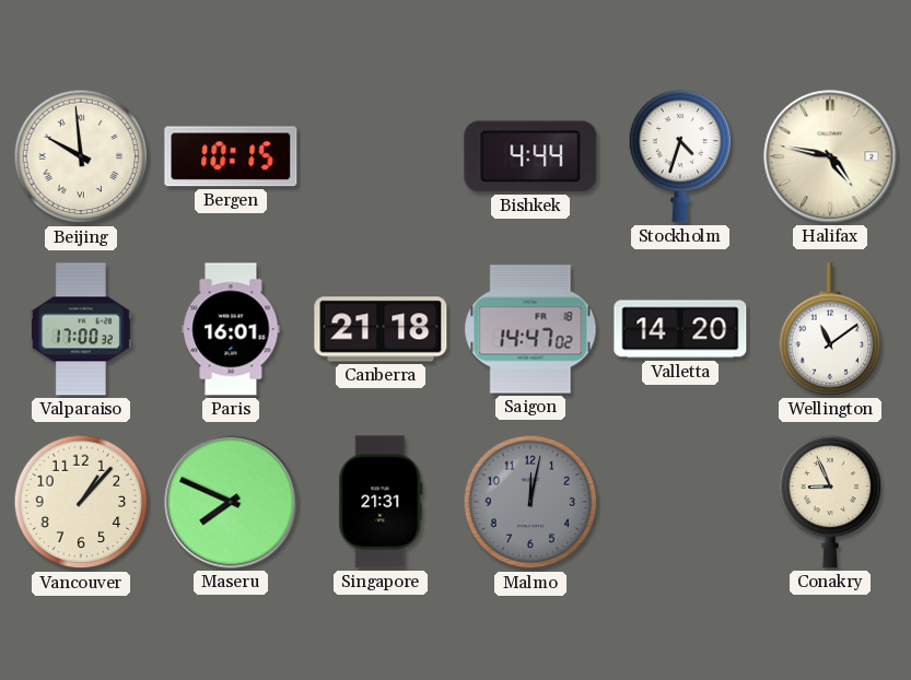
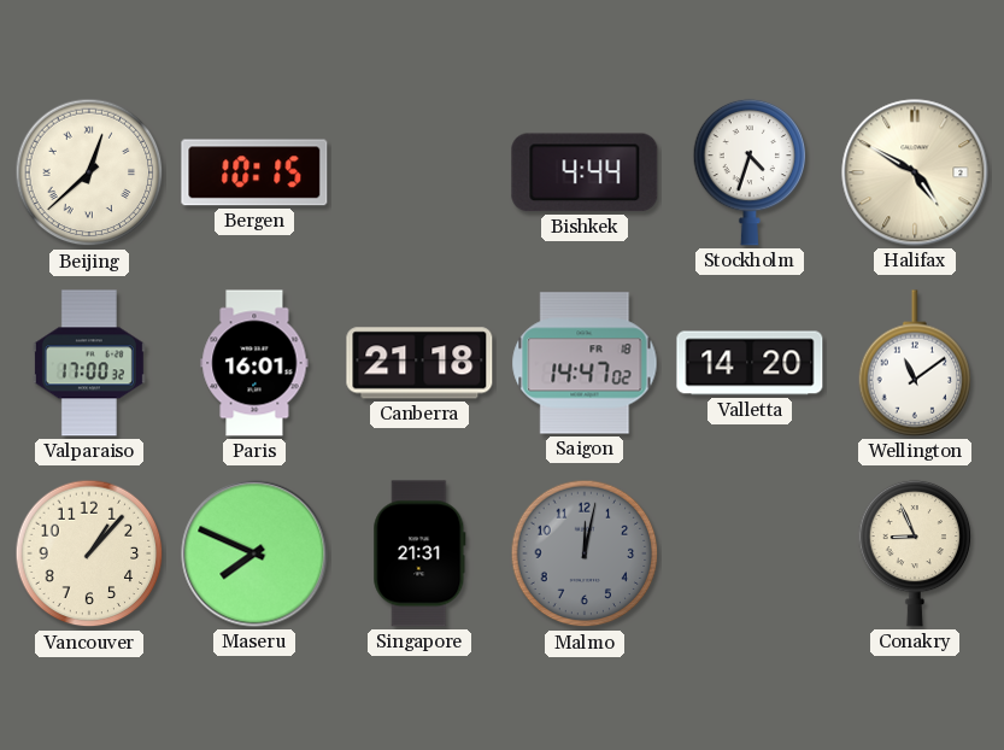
Beijing: 9:59 -> 12:38
Halifax: 4:47 -> 4:50
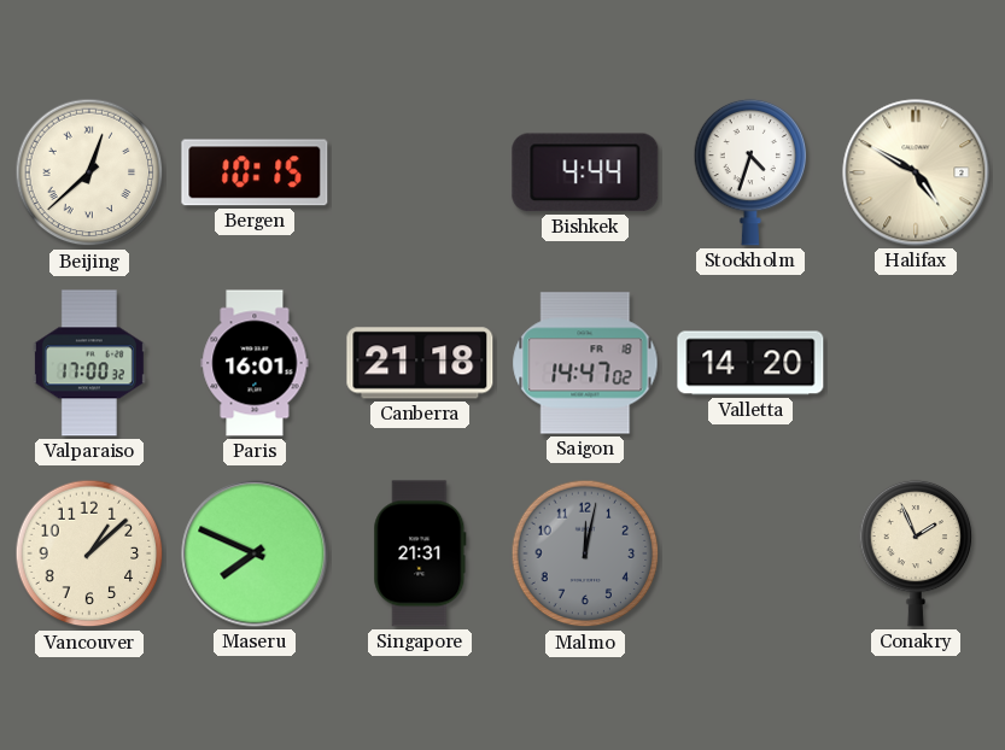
Wellington: 11:09 -> none
Vancouver: 1:07 -> 1:08
Conakry: 8:56 -> 1:56
